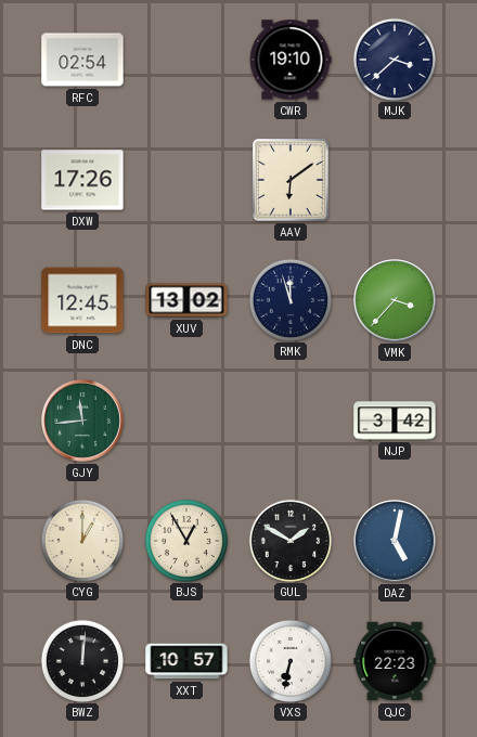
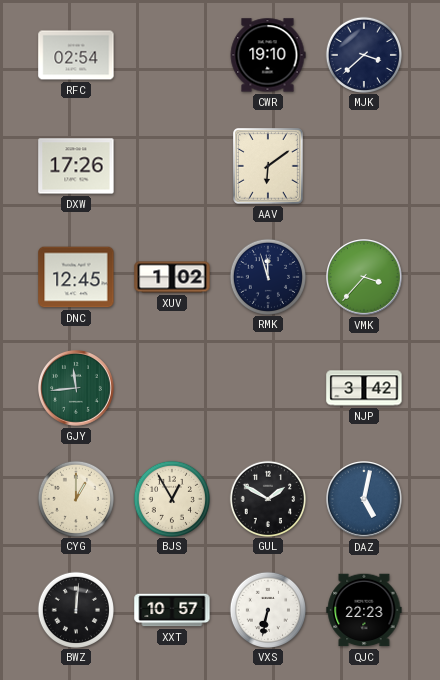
XUV: 13:02 -> 1:02
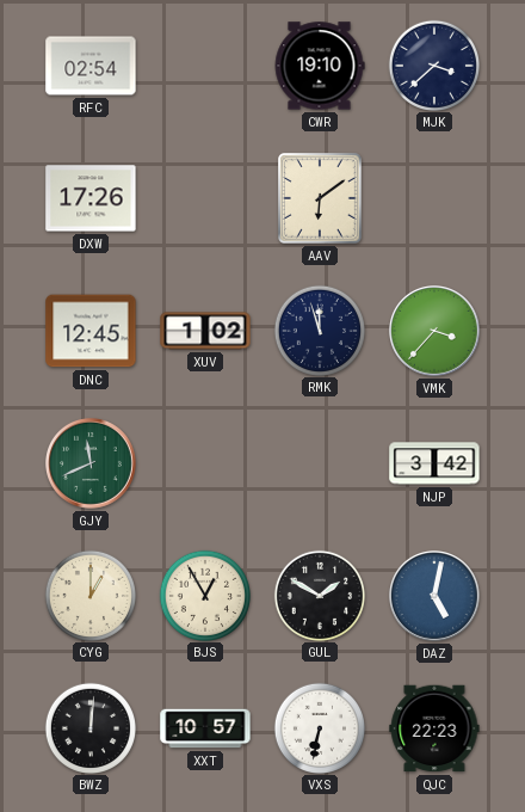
GJY: 11:44 -> 11:41
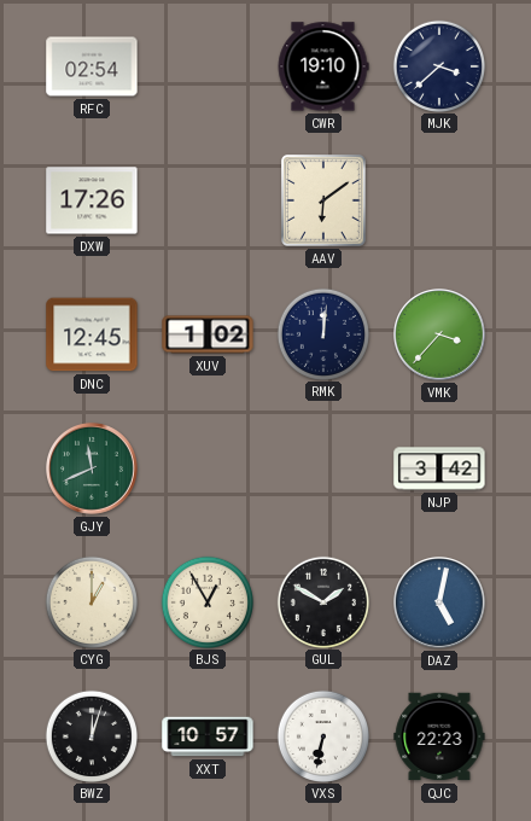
RMK: 11:57 -> 12:01
BWZ: 12:01 -> 12:03
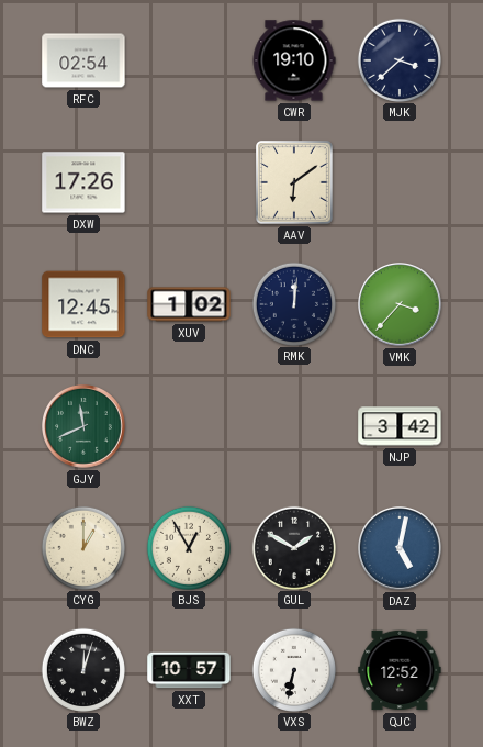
QJC: 22:23 -> 12:52
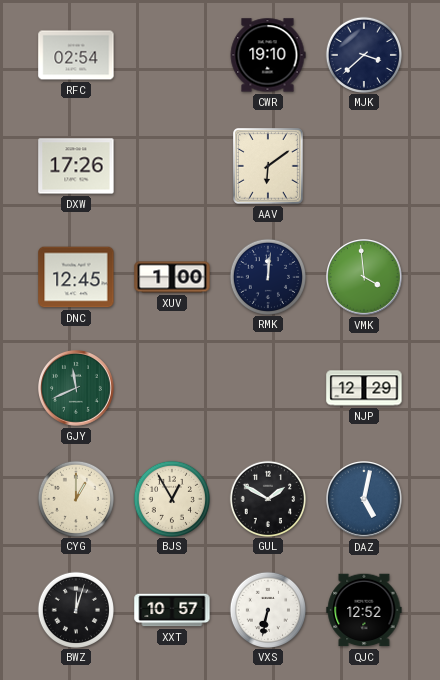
XUV: 1:02 -> 1:00
VMK: 3:37 -> 3:59
NJP: 3:42 -> 12:29
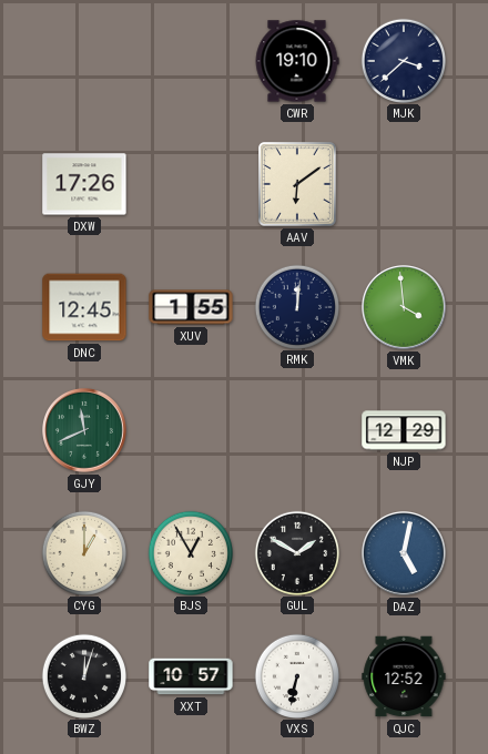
RFC: 02:54 -> none
XUV: 1:00 -> 1:55
